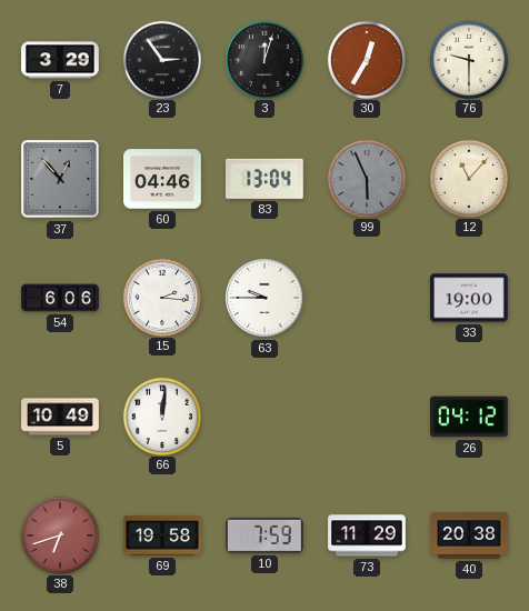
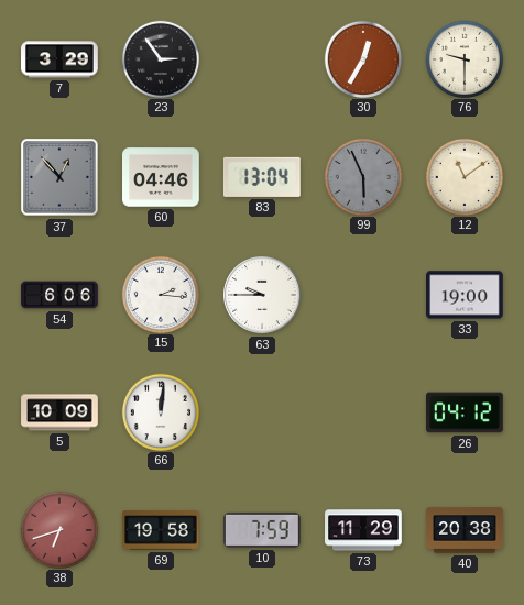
3: 12:03 -> none
12: 11:07 -> 11:09
5: 10:49 -> 10:09
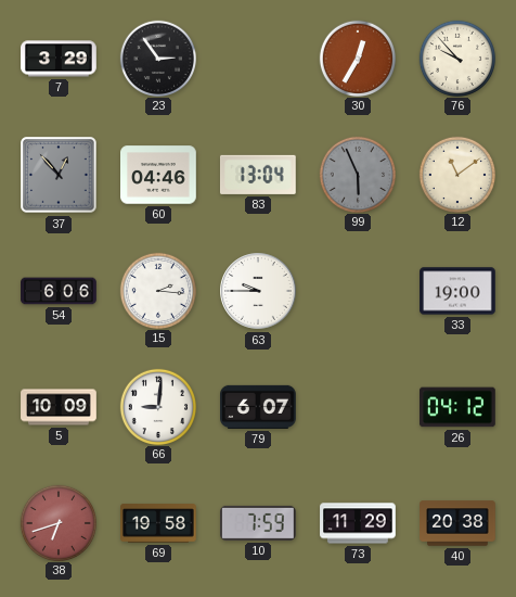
76: 9:30 -> 9:53
66: 12:01 -> 9:01
79: none -> 6:07
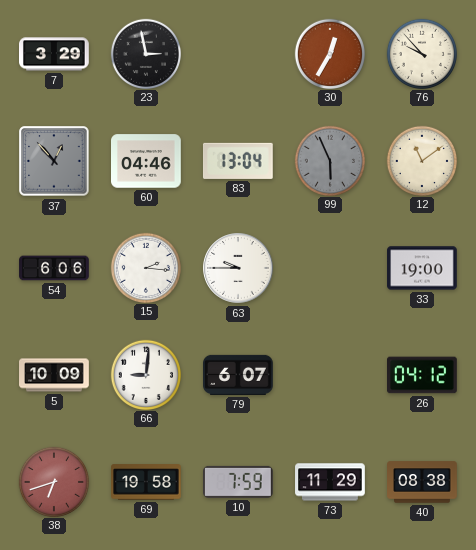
23: 2:54 -> 2:58
40: 20:38 -> 08:38
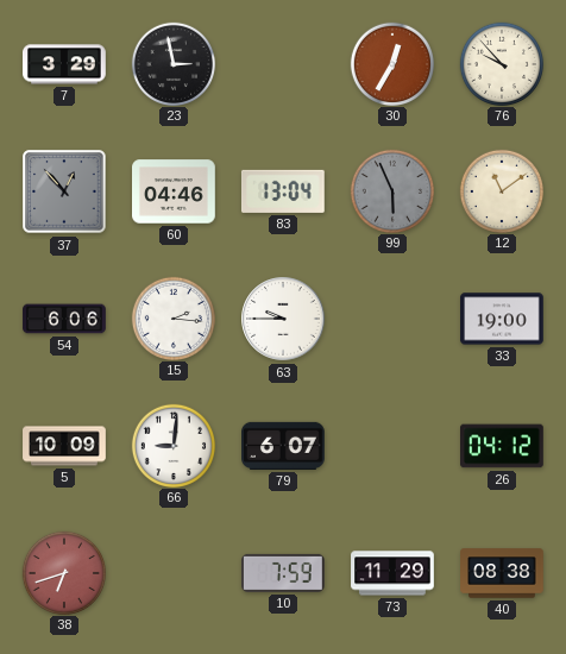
69: 19:58 -> none
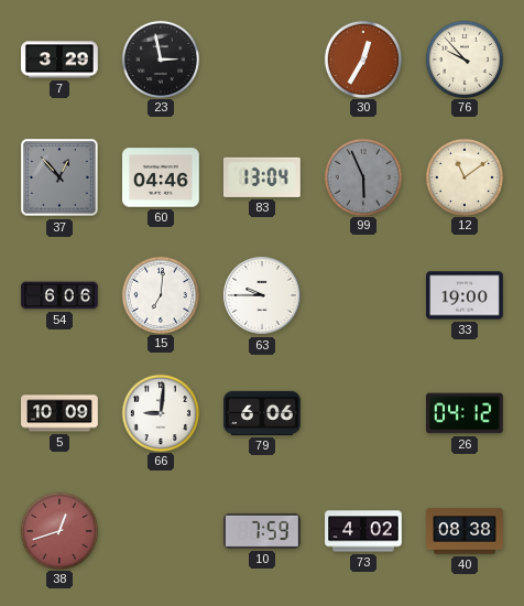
15: 2:16 -> 7:01
79: 6:07 -> 6:06
38: 6:42 -> 12:42
73: 11:29 -> 4:02
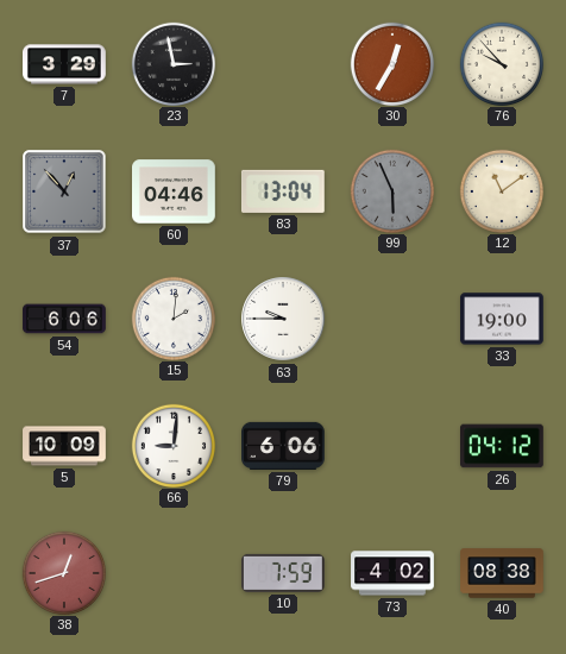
15: 7:01 -> 2:01
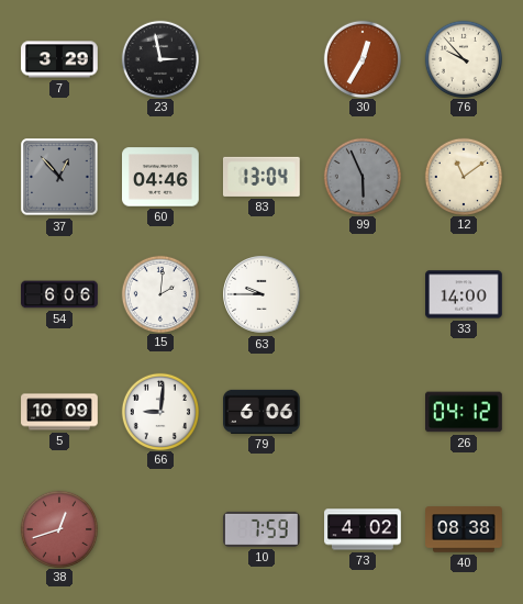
33: 19:00 -> 14:00
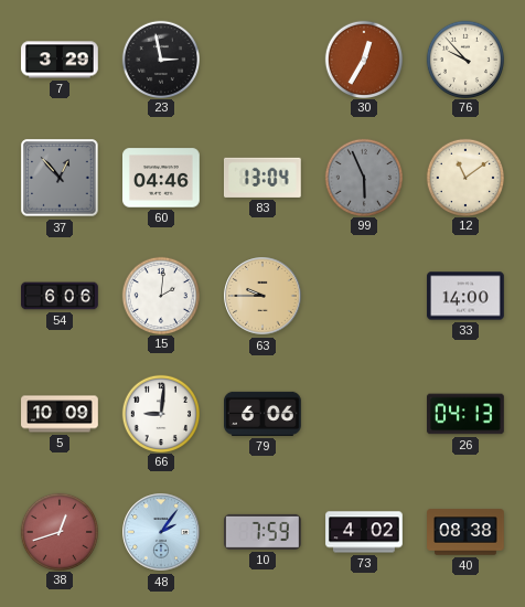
63 dial: white -> champagne
26: 04:12 -> 04:13
48: none -> 2:06
